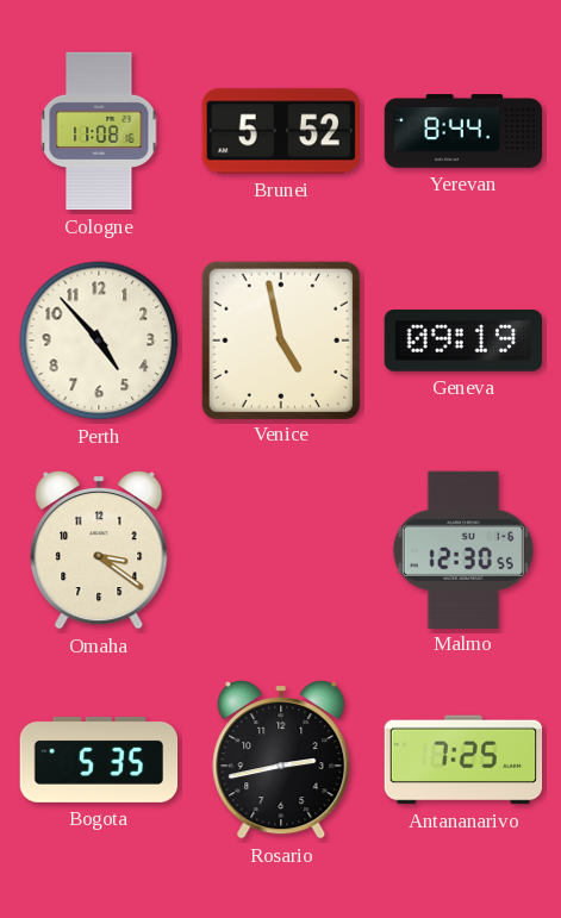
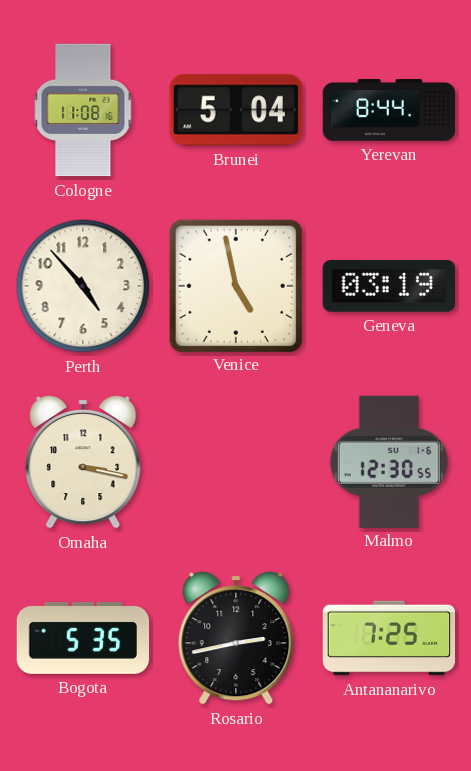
Brunei: 5:52 -> 5:04
Geneva: 09:19 -> 03:19
Omaha: 3:21 -> 3:17
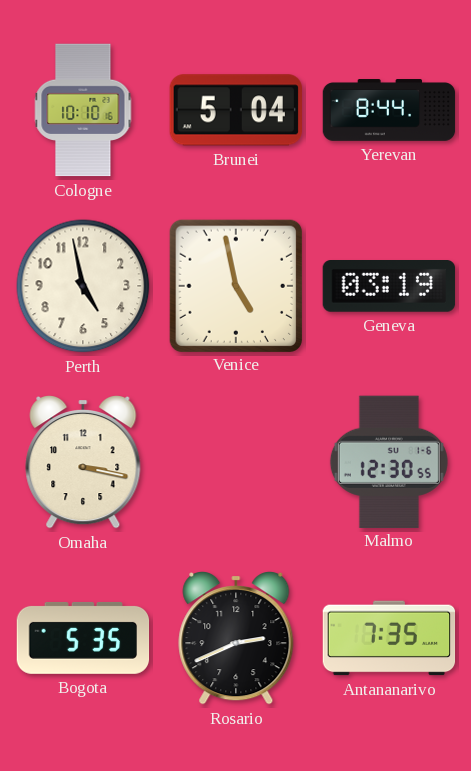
Cologne: 11:08 -> 10:10
Perth: 4:53 -> 4:58
Rosario: 2:43 -> 2:41
Antananarivo: 7:25 -> 7:35
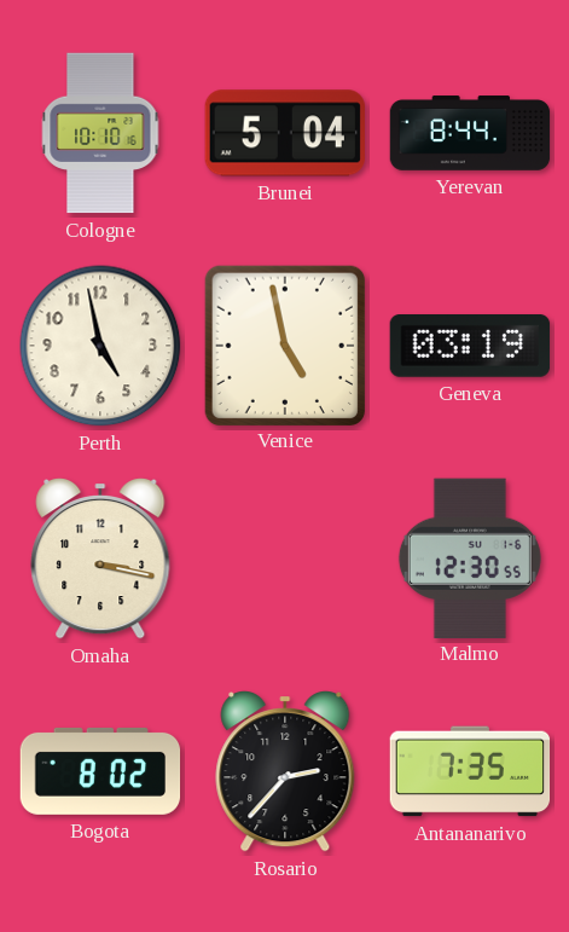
Bogota: 5:35 -> 8:02
Rosario: 2:41 -> 2:37
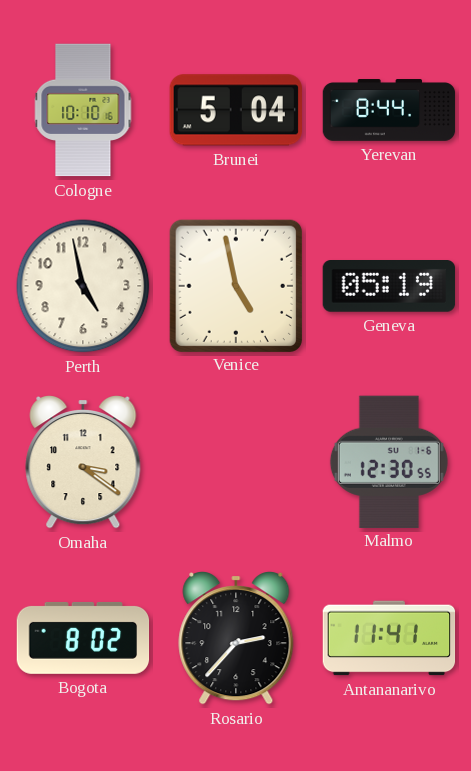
Geneva: 03:19 -> 05:19
Omaha: 3:17 -> 3:21
Antananarivo: 7:35 -> 11:41
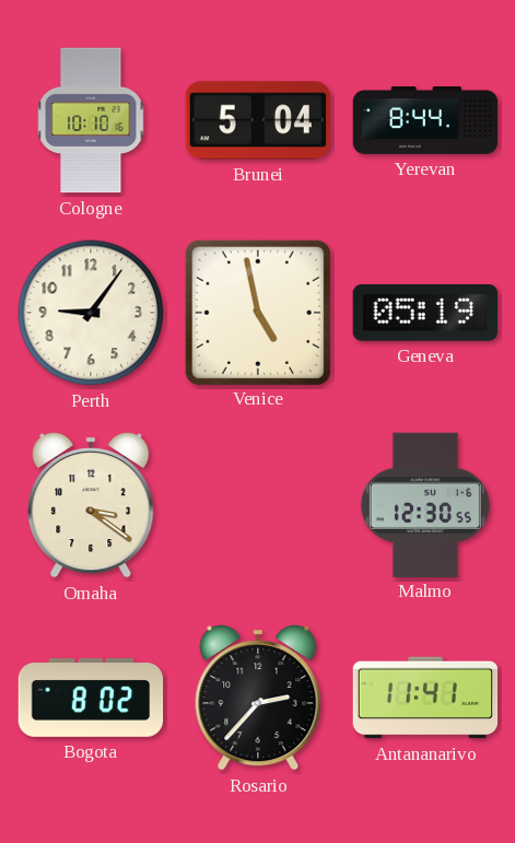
Perth: 4:58 -> 9:06
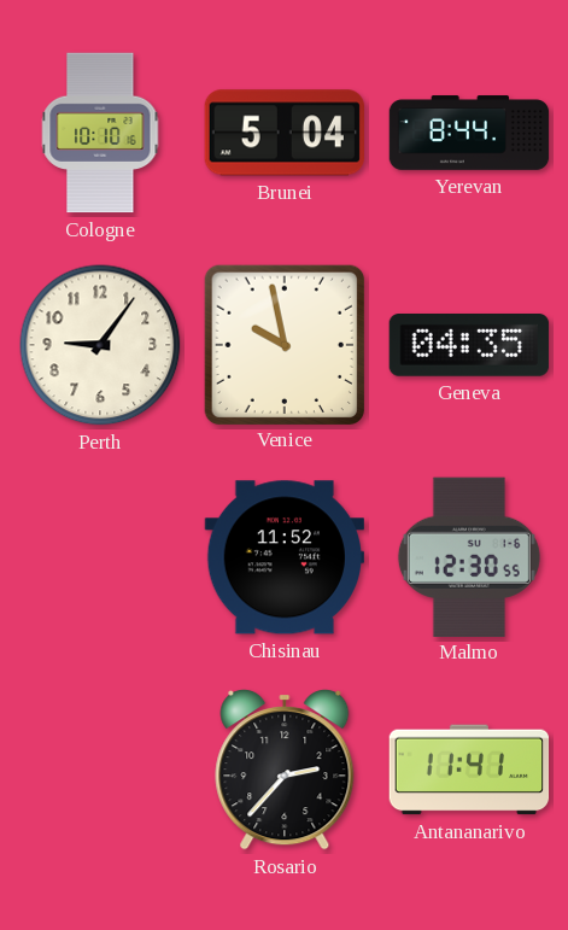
Venice: 4:58 -> 9:58
Geneva: 05:19 -> 04:35
Omaha: 3:21 -> none
Chisinau: none -> 11:52
Bogota: 8:02 -> none
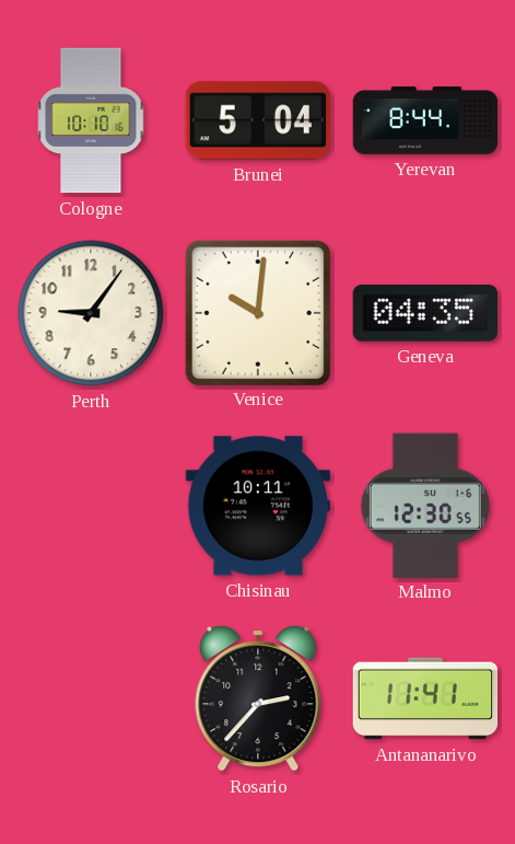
Venice: 9:58 -> 10:01
Chisinau: 11:52 -> 10:11
